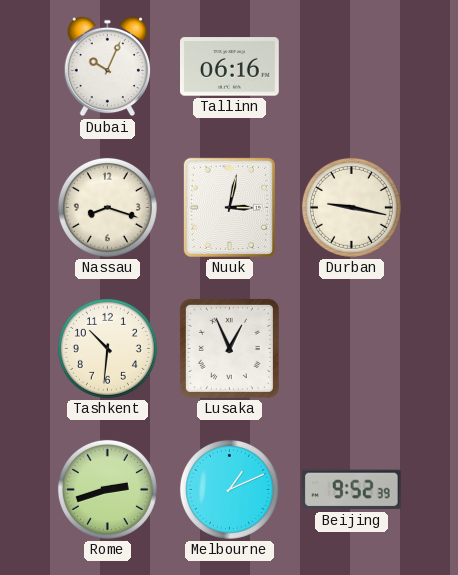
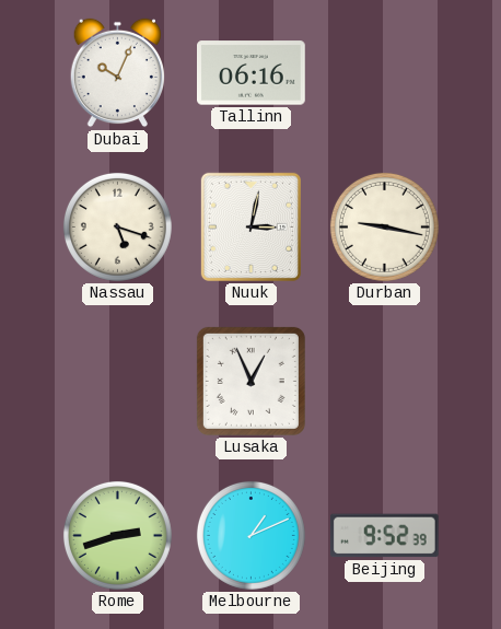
Nassau: 8:18 -> 5:18
Tashkent: 10:31 -> none
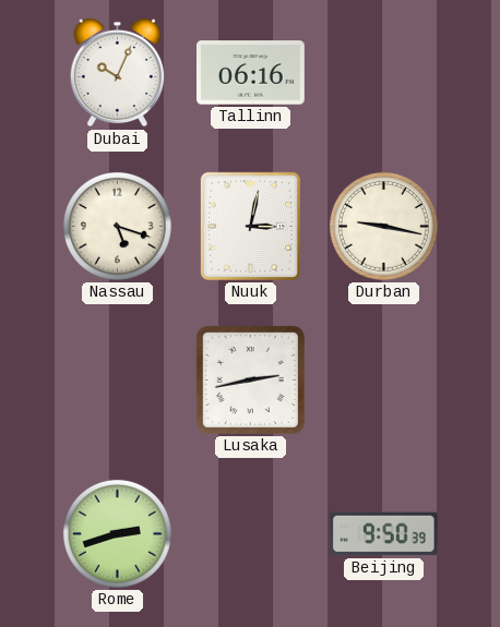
Lusaka: 12:56 -> 2:43
Melbourne: 1:11 -> none
Beijing: 9:52 -> 9:50
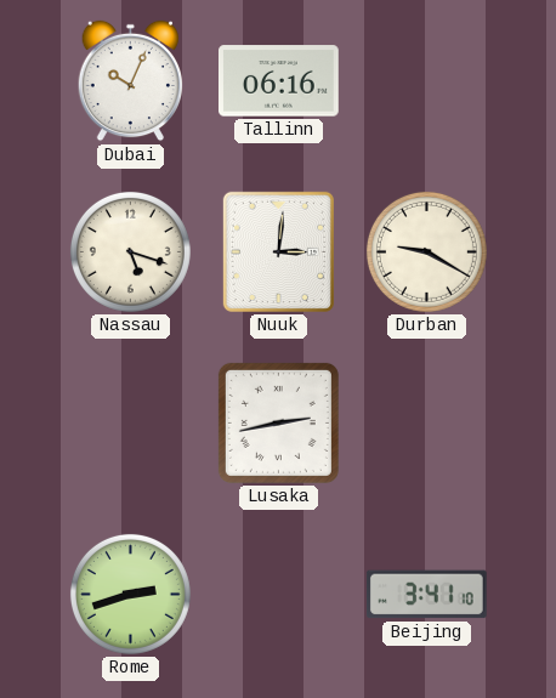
Nuuk: 3:02 -> 3:01
Durban: 9:17 -> 9:20
Beijing: 9:50 -> 3:41
